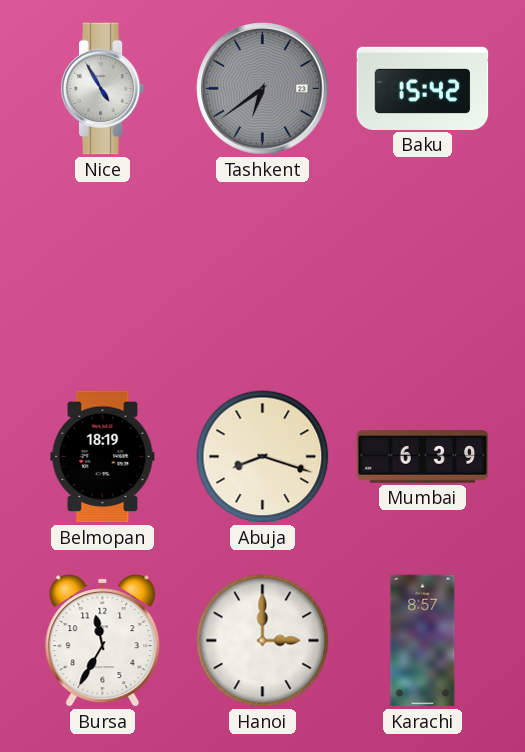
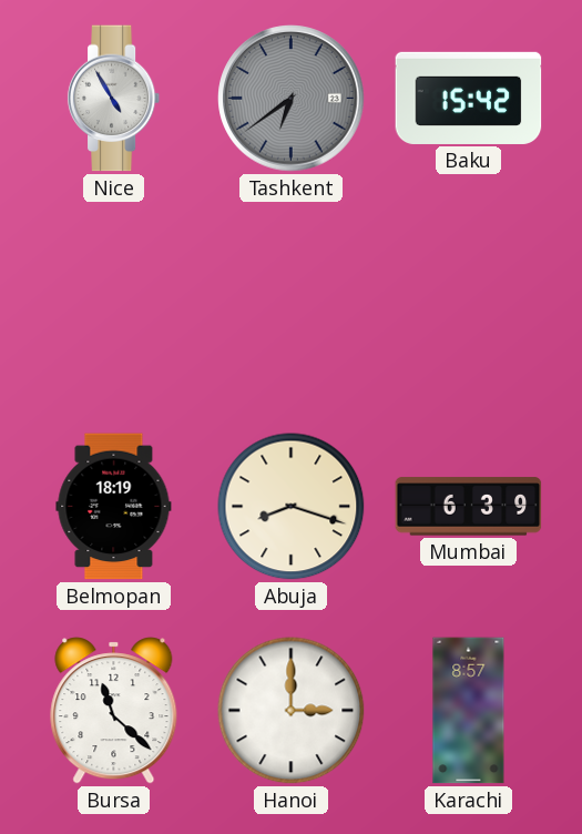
Bursa: 11:35 -> 11:22
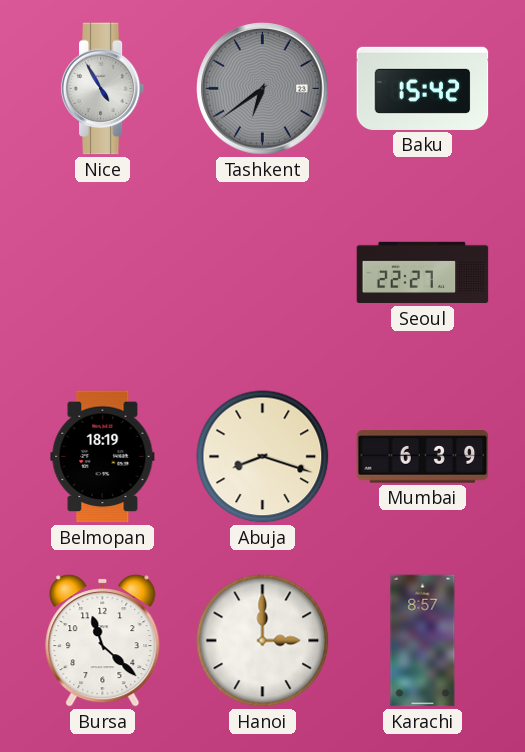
Seoul: none -> 22:27
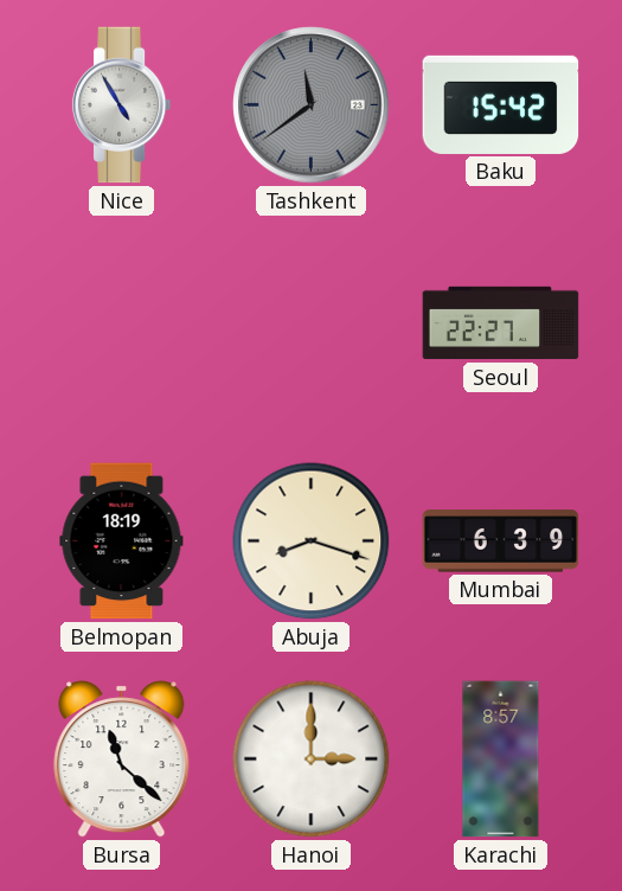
Tashkent: 6:39 -> 11:39
